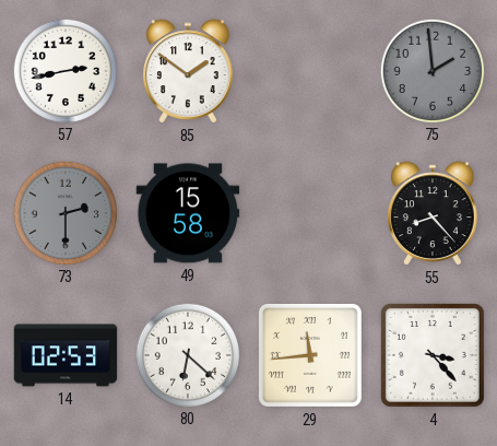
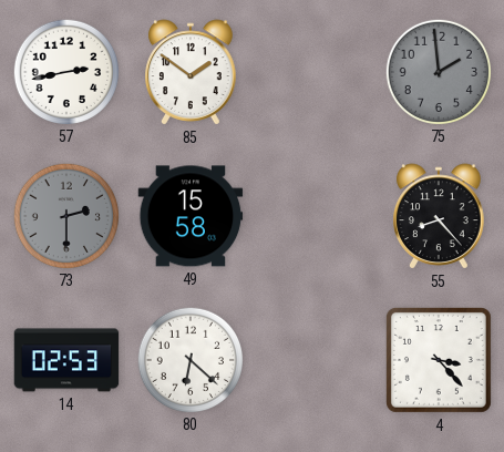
29: 11:44 -> none
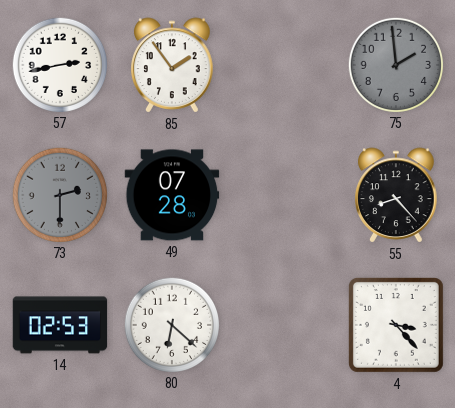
85: 1:51 -> 1:54
49: 15:58 -> 07:28
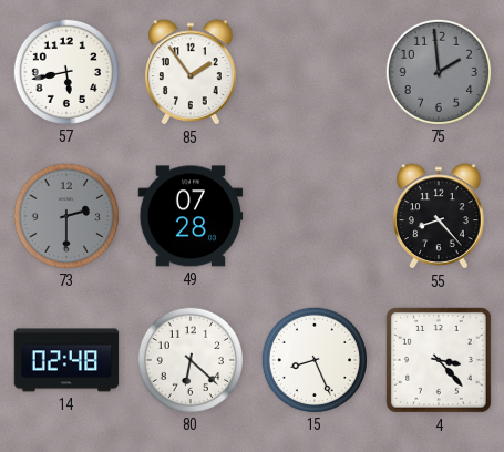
57: 2:43 -> 5:43
14: 02:53 -> 02:48
15: none -> 8:26
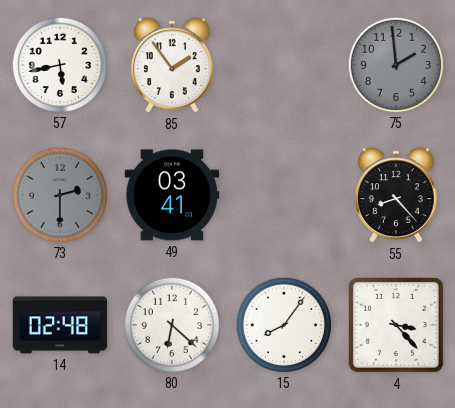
49: 07:28 -> 03:41
15: 8:26 -> 8:06
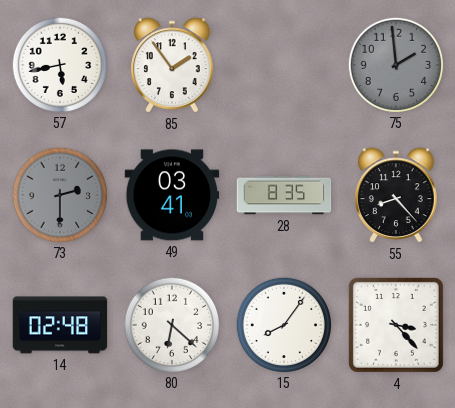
28: none -> 8:35
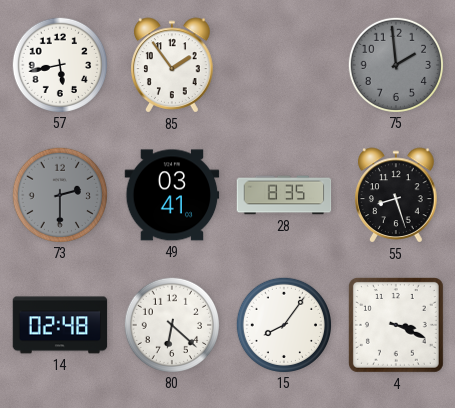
55: 8:23 -> 8:27
4: 3:23 -> 3:19
